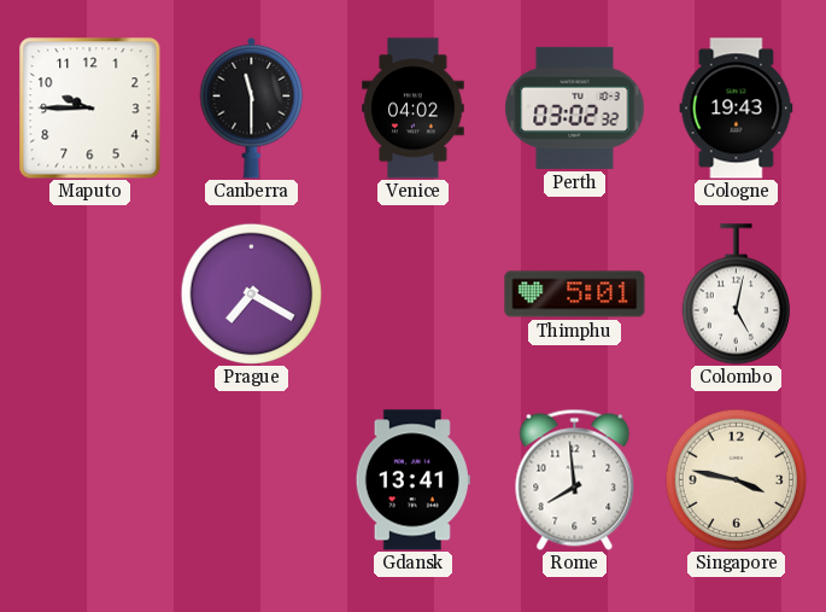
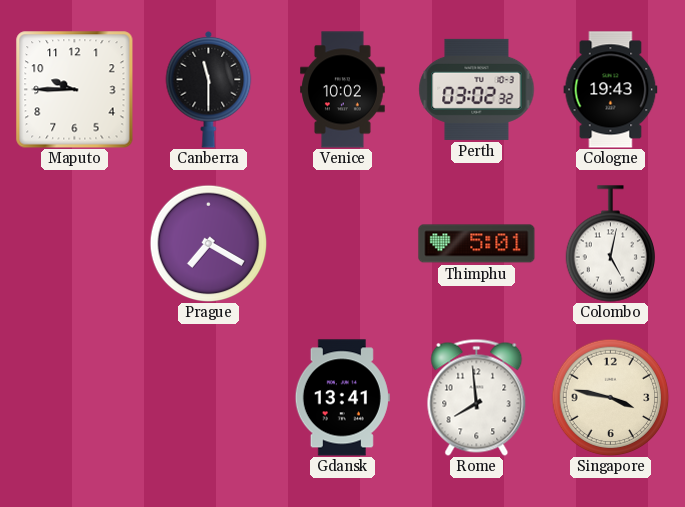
Venice: 04:02 -> 10:02
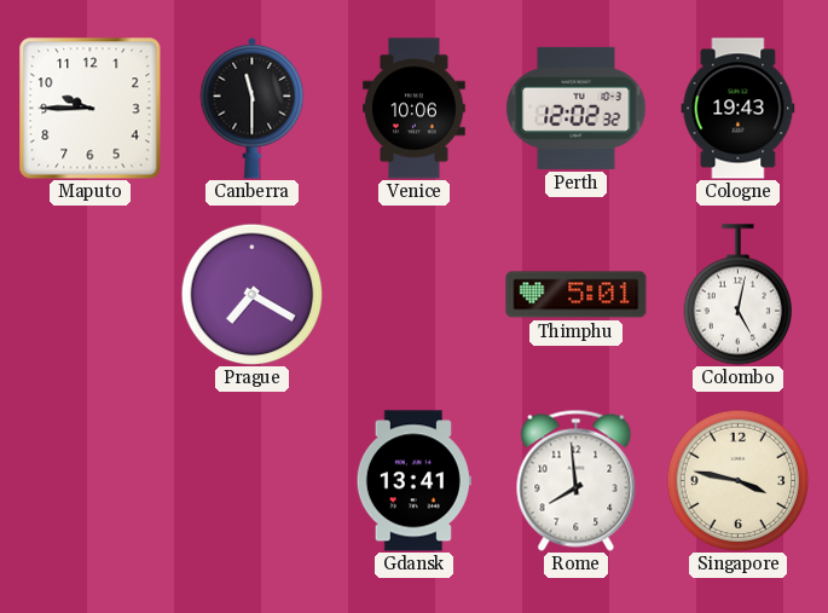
Venice: 10:02 -> 10:06
Perth: 03:02 -> 12:02
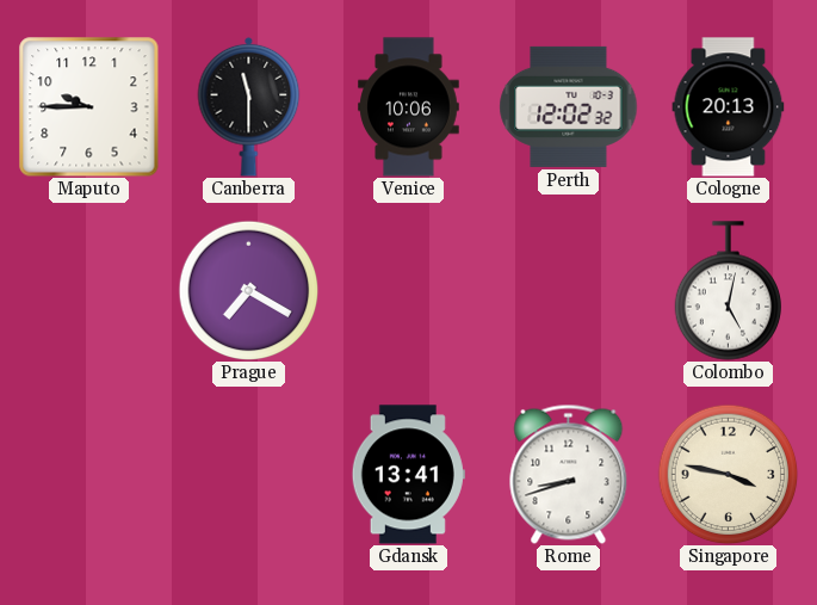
Cologne: 19:43 -> 20:13
Thimphu: 5:01 -> none
Rome: 7:59 -> 8:42
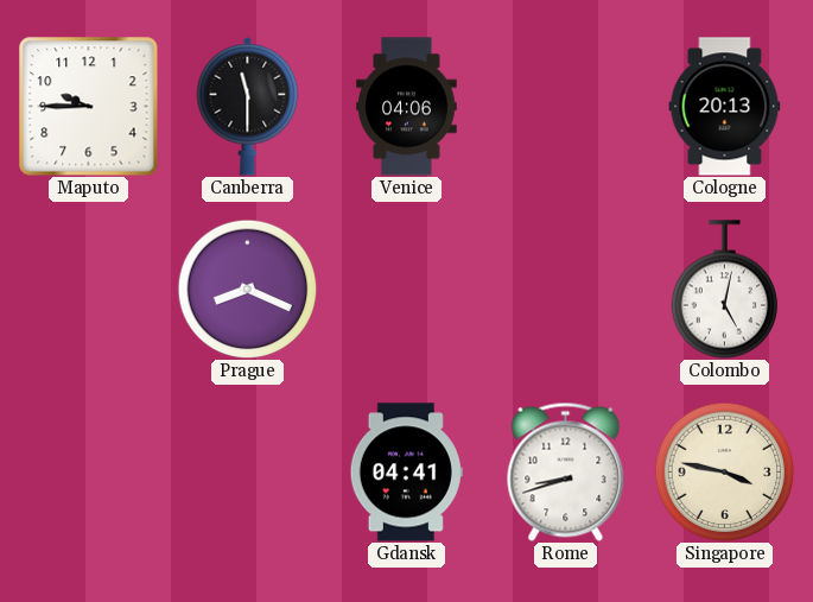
Venice: 10:06 -> 04:06
Perth: 12:02 -> none
Prague: 7:20 -> 8:19
Gdansk: 13:41 -> 04:41
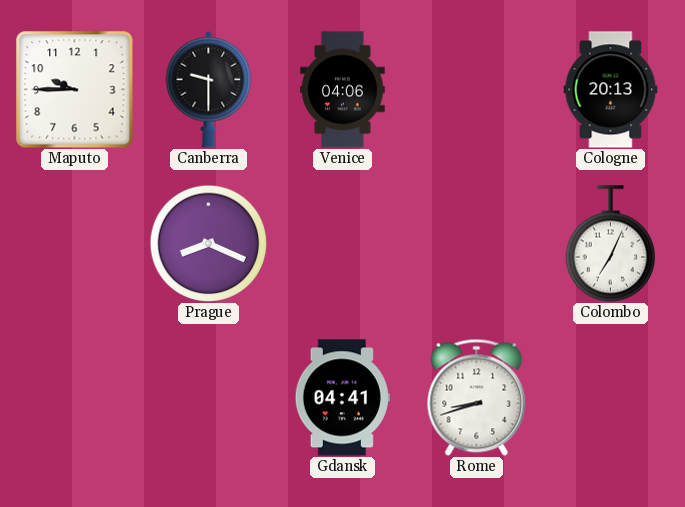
Canberra: 11:30 -> 9:30
Colombo: 5:02 -> 7:04
Singapore: 3:47 -> none
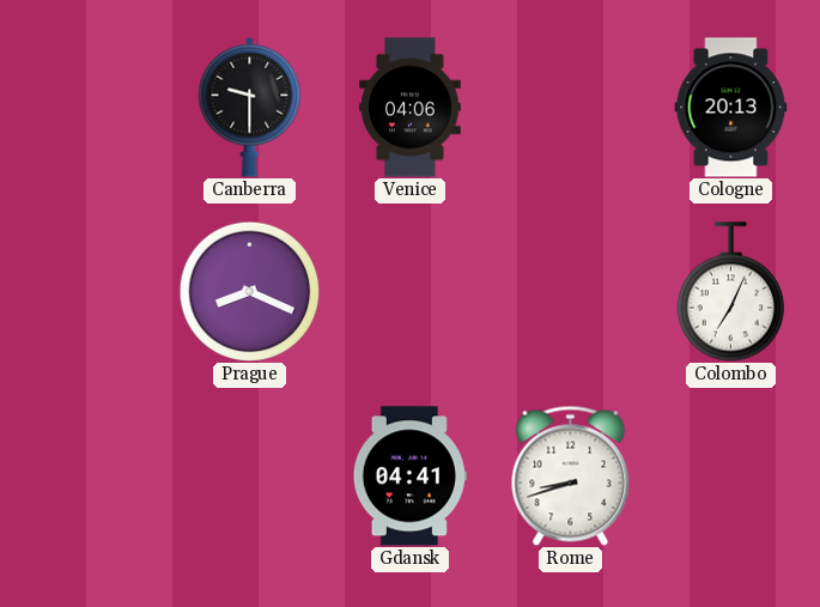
Maputo: 9:45 -> none
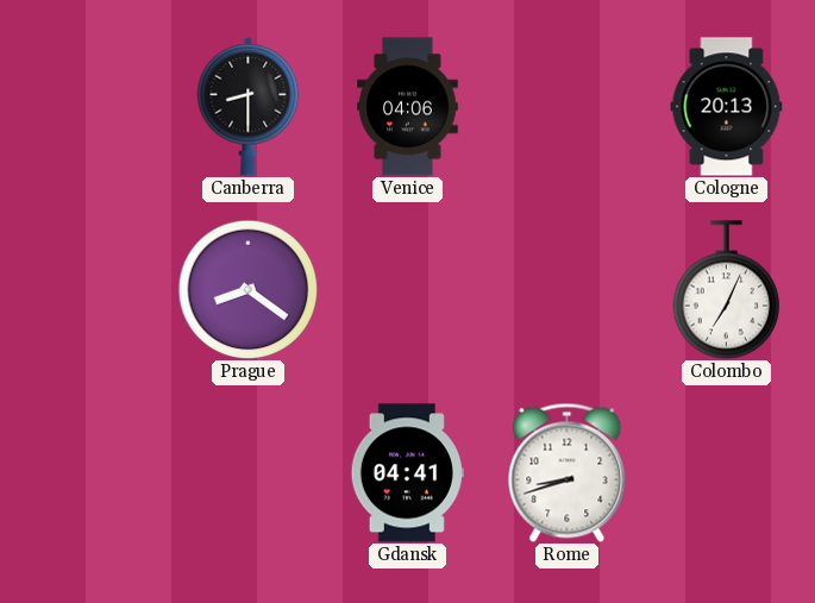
Canberra: 9:30 -> 8:30
Prague: 8:19 -> 8:21
